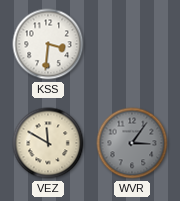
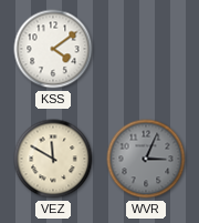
KSS: 3:31 -> 4:09
WVR: 3:06 -> 3:04
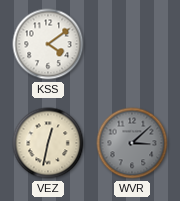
VEZ: 11:50 -> 12:32
WVR: 3:04 -> 3:08
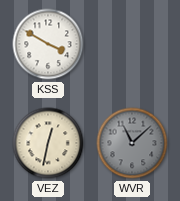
KSS: 4:09 -> 3:50
WVR: 3:08 -> 11:08
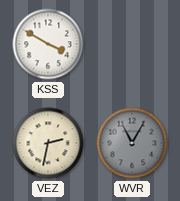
VEZ: 12:32 -> 2:32
WVR: 11:08 -> 11:05
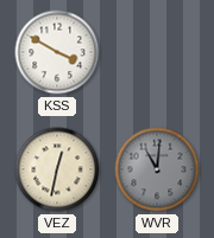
VEZ: 2:32 -> 12:32
WVR: 11:05 -> 11:01
